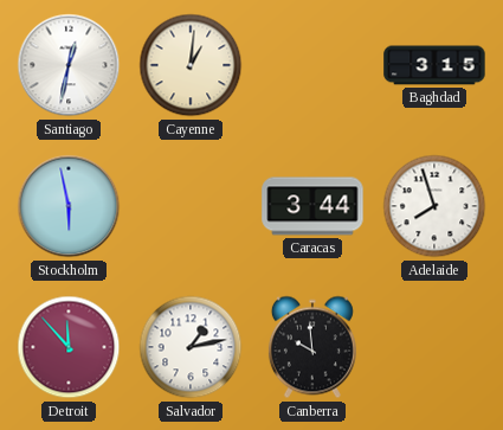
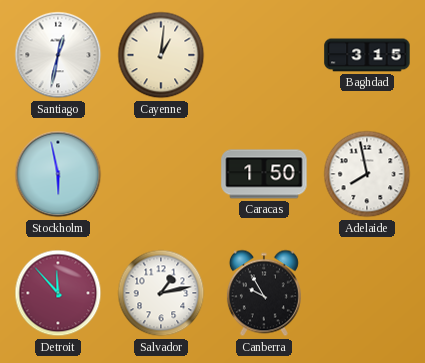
Caracas: 3:44 -> 1:50
Adelaide: 7:57 -> 7:58
Canberra: 9:59 -> 9:55
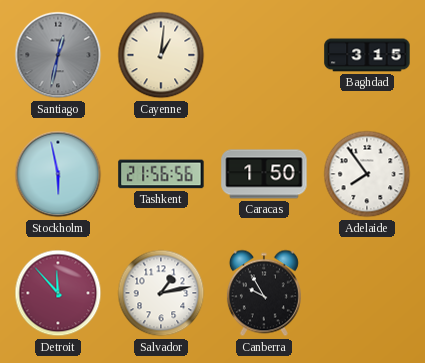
Santiago dial: white -> grey
Tashkent: none -> 21:56
Adelaide: 7:58 -> 7:54
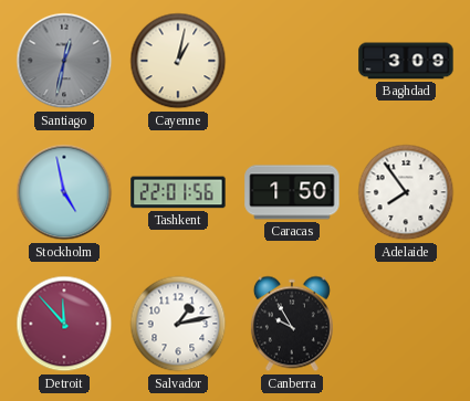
Cayenne: 1:01 -> 1:02
Baghdad: 3:15 -> 3:09
Stockholm: 5:58 -> 4:58
Tashkent: 21:56 -> 22:01
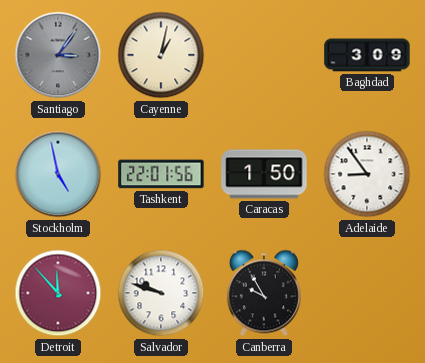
Santiago: 12:32 -> 3:06
Adelaide: 7:54 -> 8:54
Salvador: 1:13 -> 9:48
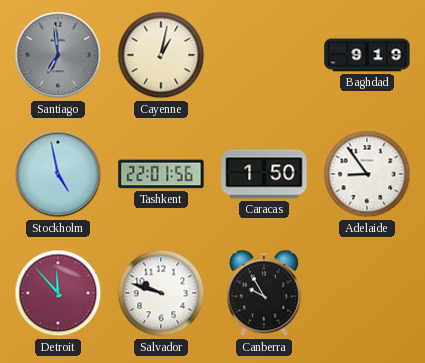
Santiago: 3:06 -> 6:59
Baghdad: 3:09 -> 9:19
